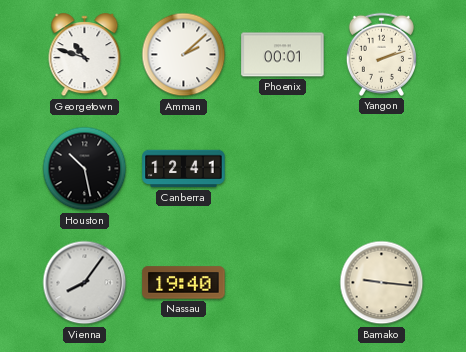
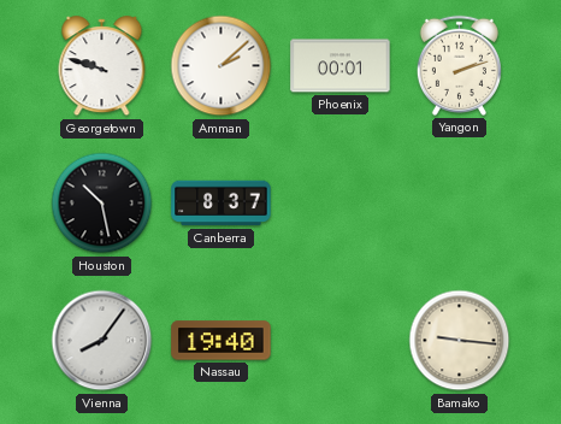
Georgetown: 10:48 -> 9:48
Canberra: 12:41 -> 8:37
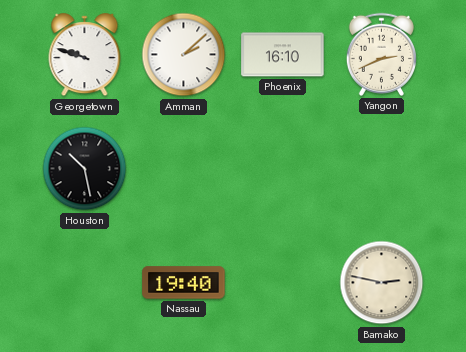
Phoenix: 00:01 -> 16:10
Yangon: 2:12 -> 2:41
Canberra: 8:37 -> none
Vienna: 8:06 -> none
Bamako: 9:16 -> 2:47
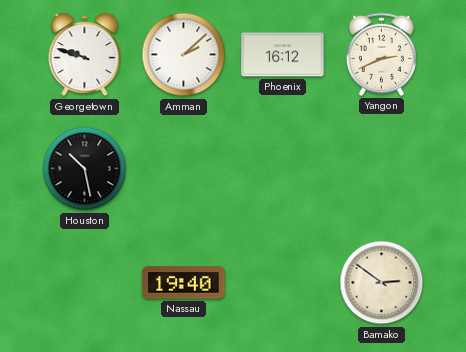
Phoenix: 16:10 -> 16:12
Bamako: 2:47 -> 2:51
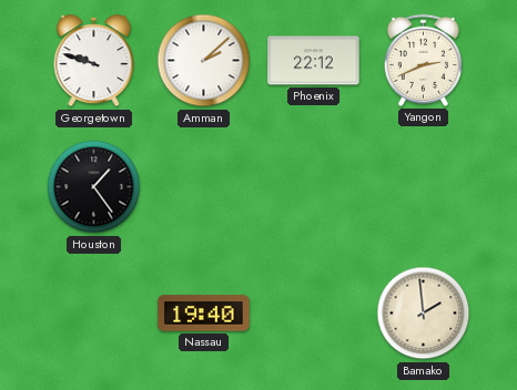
Phoenix: 16:12 -> 22:12
Houston: 10:28 -> 1:24
Bamako: 2:51 -> 1:59
